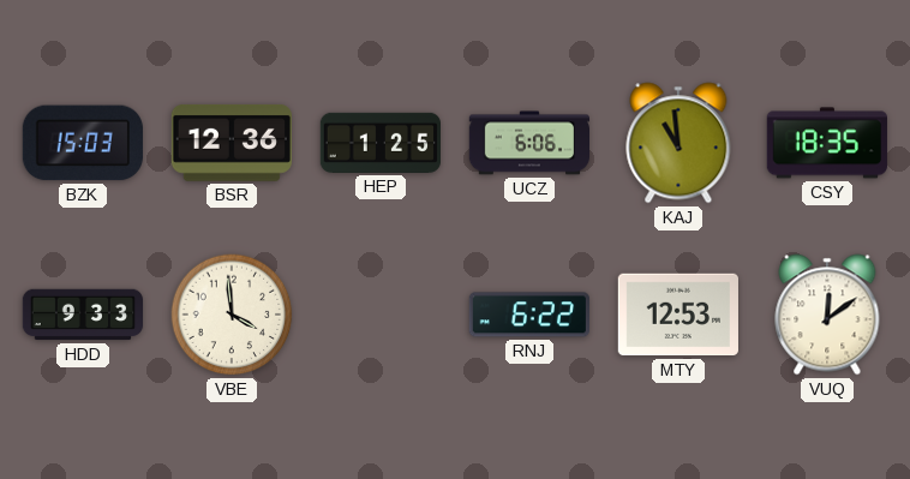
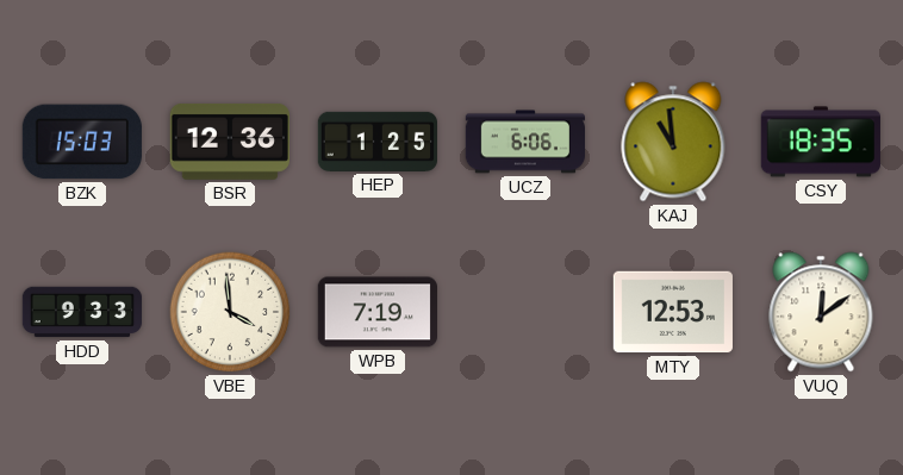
WPB: none -> 7:19
RNJ: 6:22 -> none
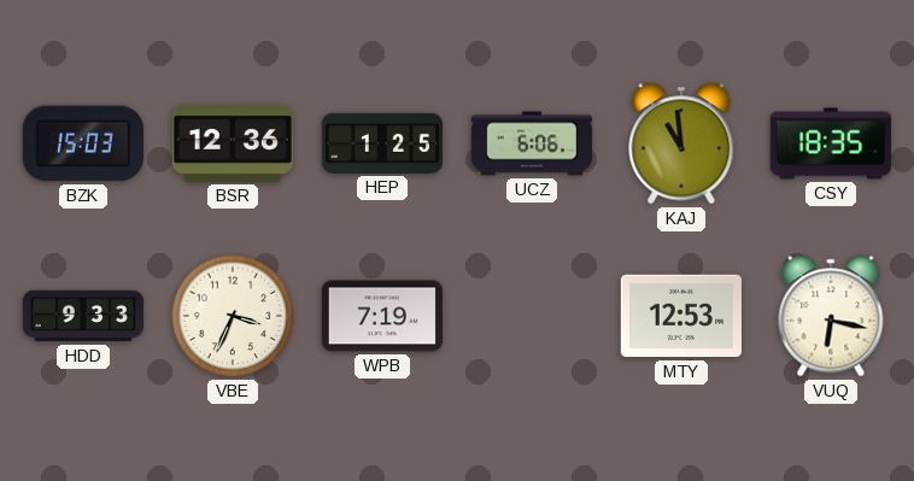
VBE: 3:59 -> 3:34
VUQ: 12:09 -> 6:17
